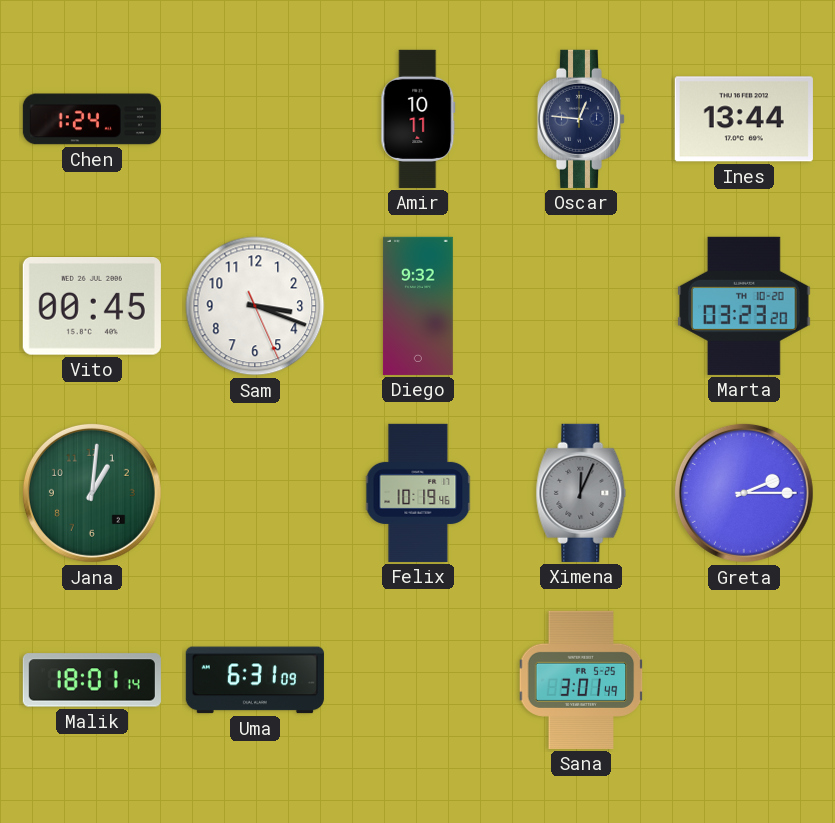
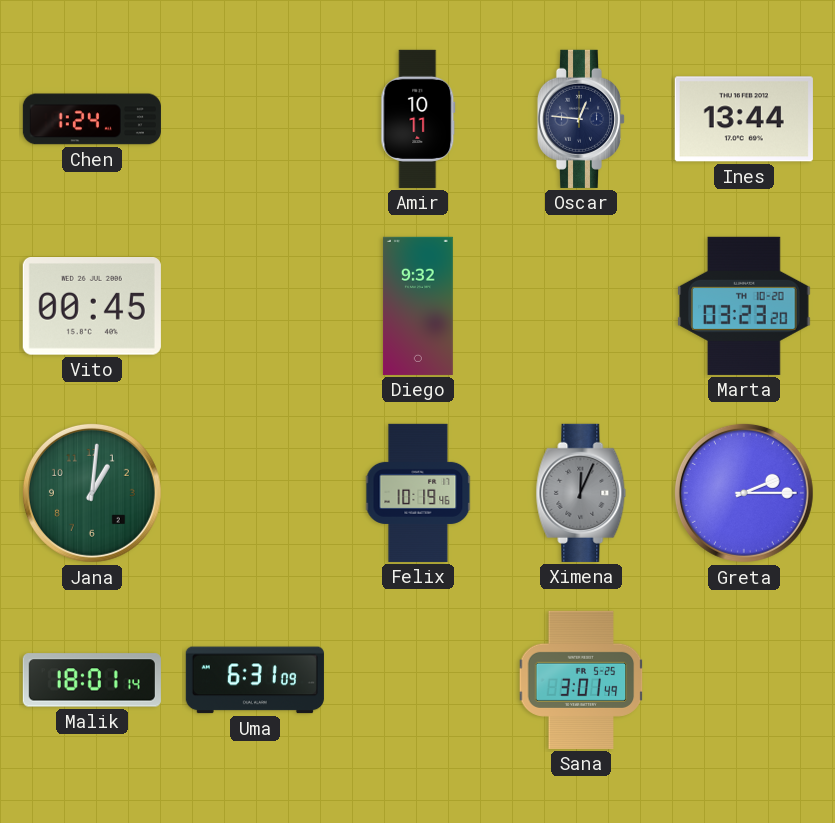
Sam: 3:18 -> none
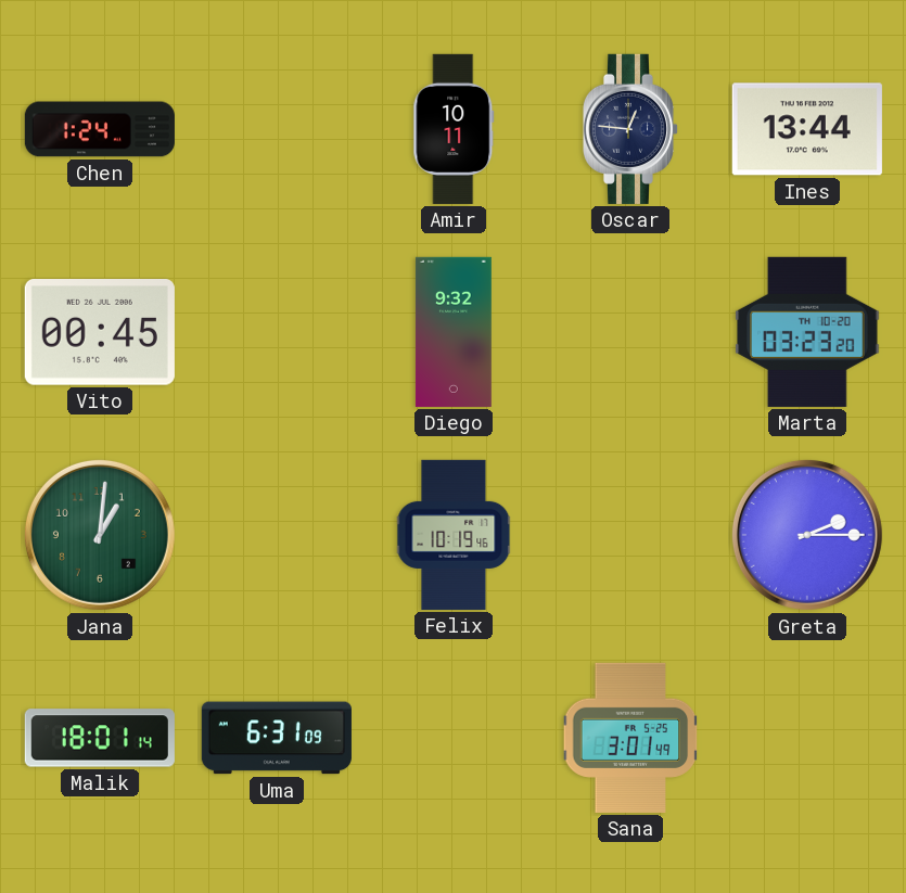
Ximena: 12:04 -> none
